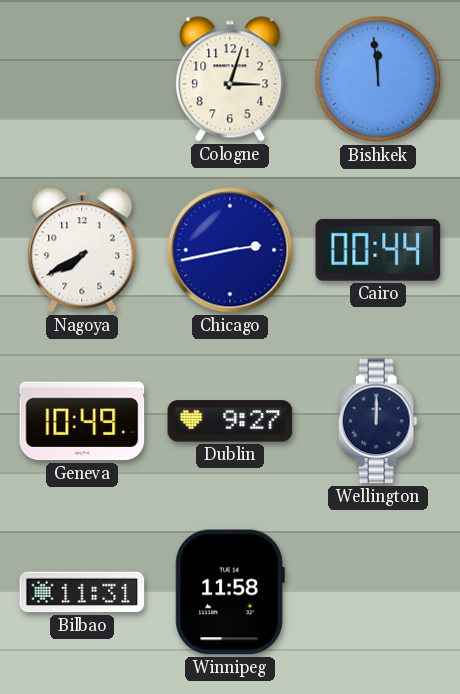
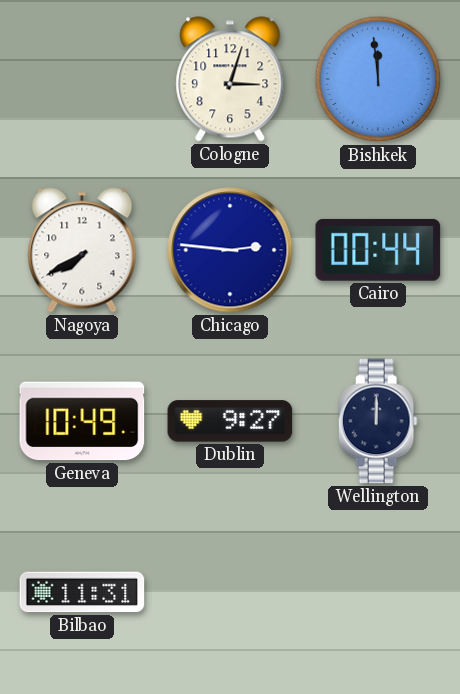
Chicago: 2:43 -> 2:46
Winnipeg: 11:58 -> none
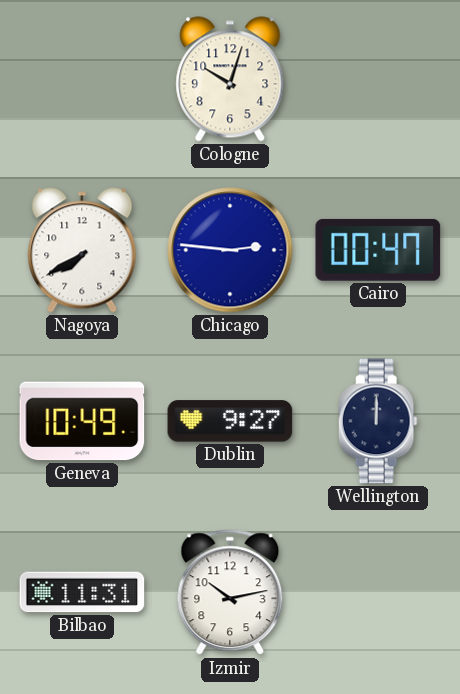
Cologne: 3:03 -> 10:03
Bishkek: 11:59 -> none
Cairo: 00:44 -> 00:47
Izmir: none -> 10:13
